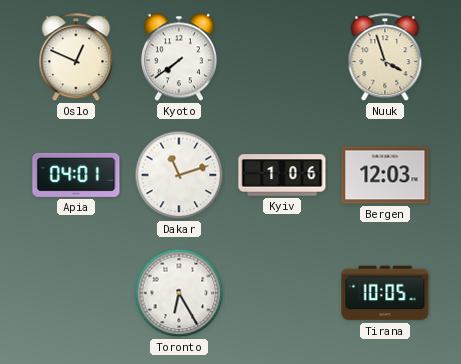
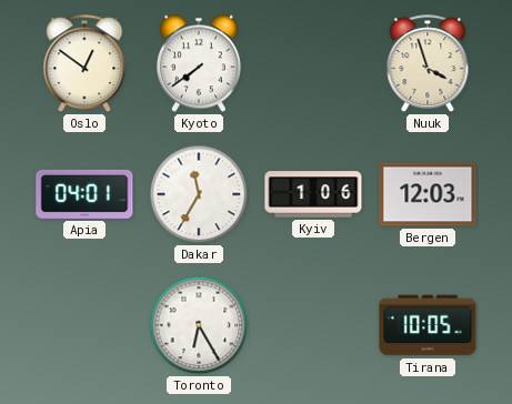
Oslo: 12:49 -> 12:51
Dakar: 11:12 -> 11:35
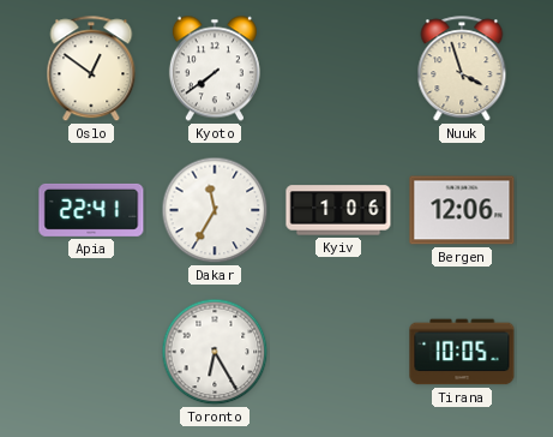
Apia: 04:01 -> 22:41
Bergen: 12:03 -> 12:06
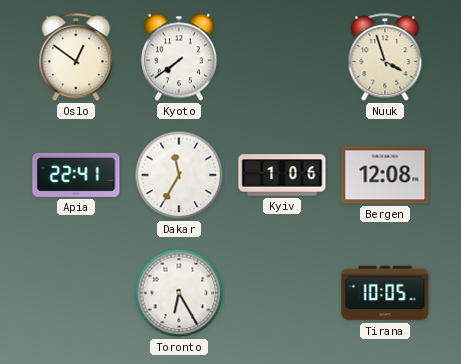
Bergen: 12:06 -> 12:08
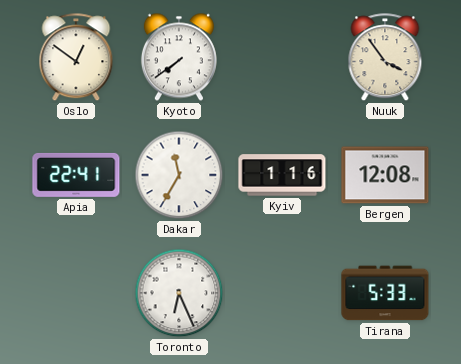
Nuuk: 3:57 -> 3:54
Kyiv: 1:06 -> 1:16
Toronto: 6:25 -> 6:26
Tirana: 10:05 -> 5:33
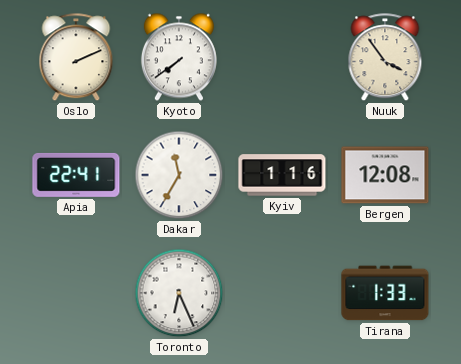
Oslo: 12:51 -> 2:11
Tirana: 5:33 -> 1:33
